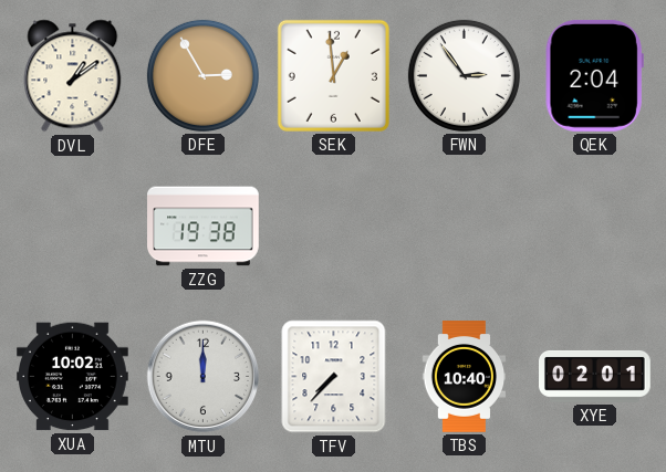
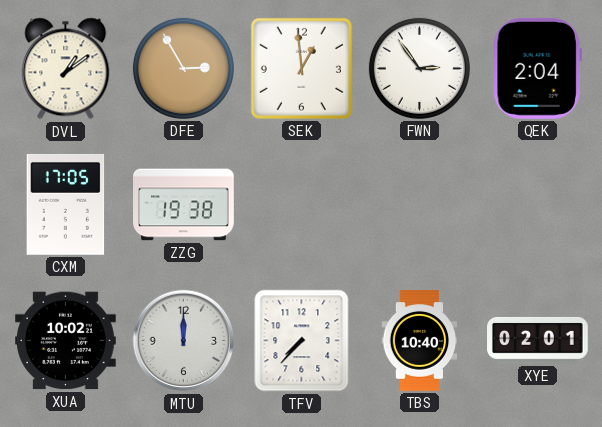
CXM: none -> 17:05
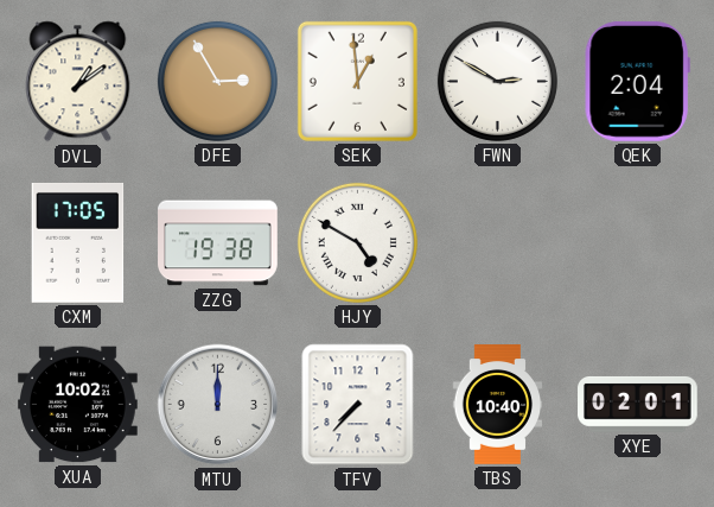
FWN: 2:54 -> 2:50
HJY: none -> 4:50
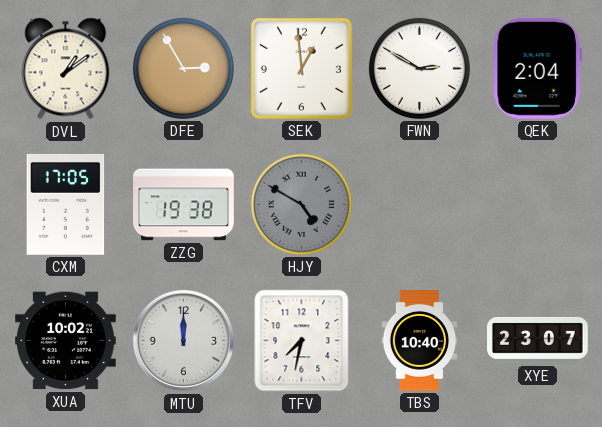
HJY dial: white -> grey
TFV: 7:37 -> 7:32
XYE: 02:01 -> 23:07
